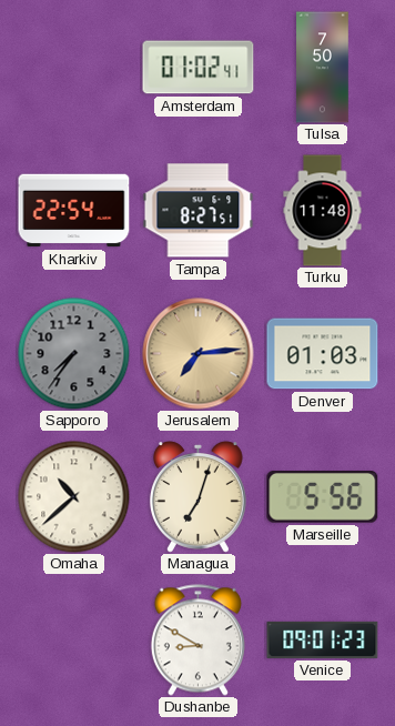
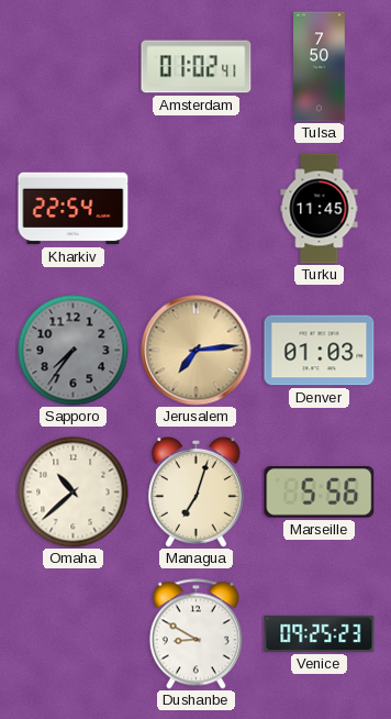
Tampa: 8:27 -> none
Turku: 11:48 -> 11:45
Venice: 09:01 -> 09:25
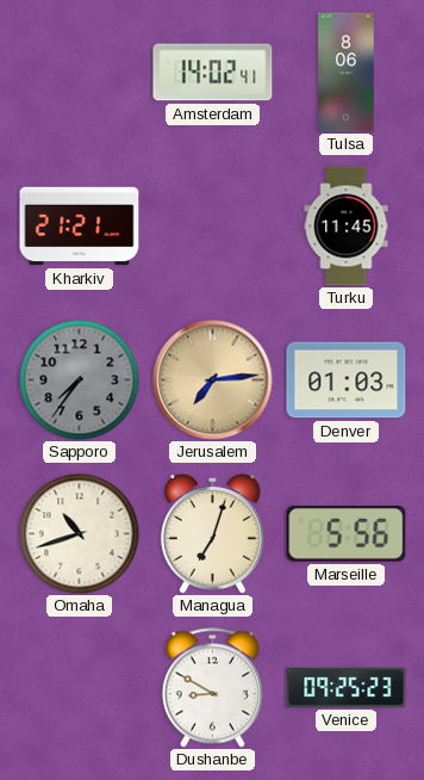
Amsterdam: 01:02 -> 14:02
Tulsa: 7:50 -> 8:06
Kharkiv: 22:54 -> 21:21
Omaha: 10:38 -> 10:42
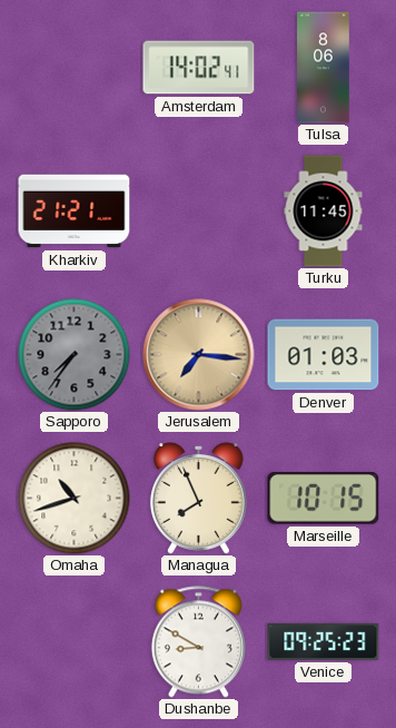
Jerusalem: 7:14 -> 7:16
Managua: 7:03 -> 7:56
Marseille: 5:56 -> 10:15
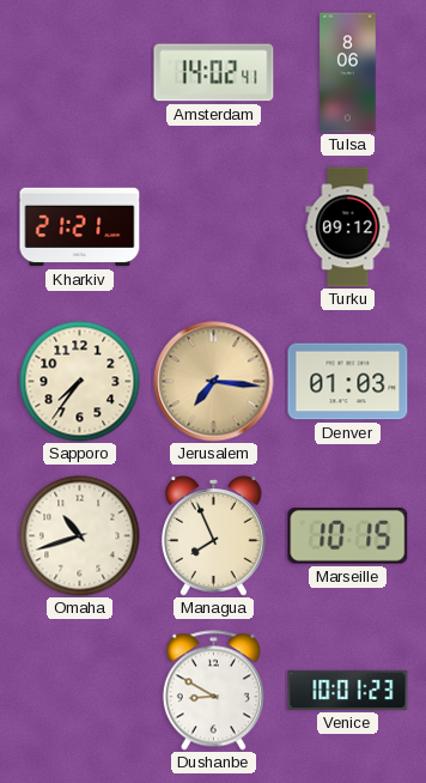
Turku: 11:45 -> 09:12
Sapporo dial: grey -> cream
Venice: 09:25 -> 10:01
